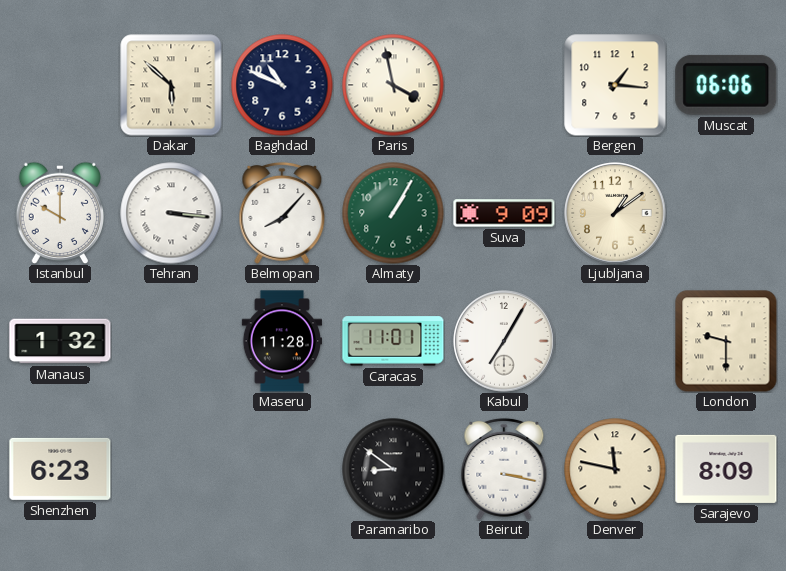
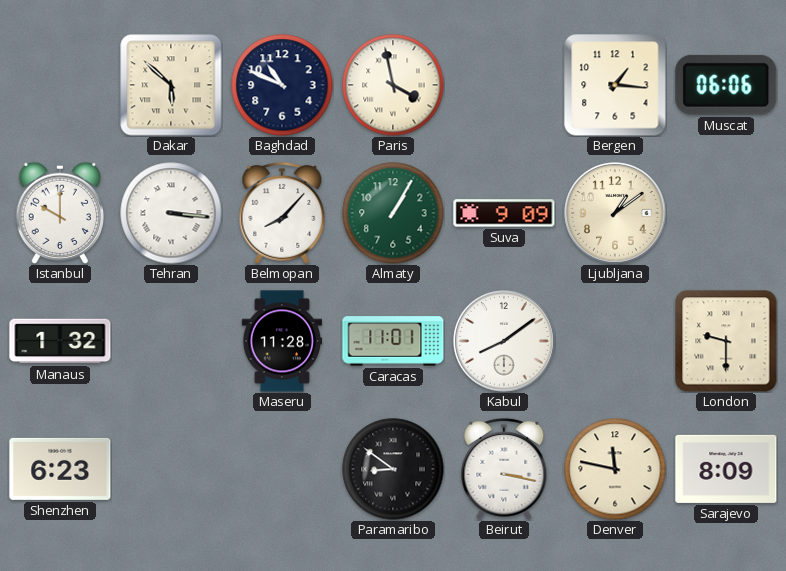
Kabul: 7:05 -> 8:09
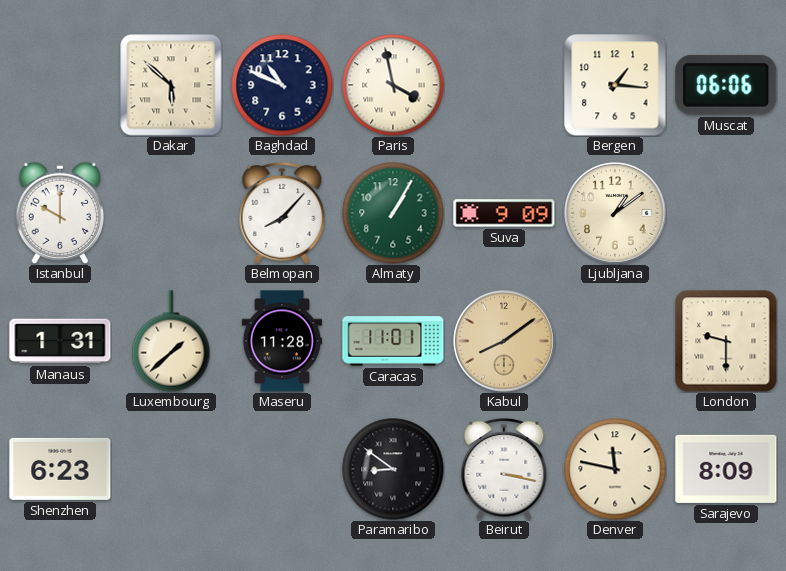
Tehran: 3:16 -> none
Manaus: 1:32 -> 1:31
Luxembourg: none -> 1:38
Kabul dial: white -> champagne
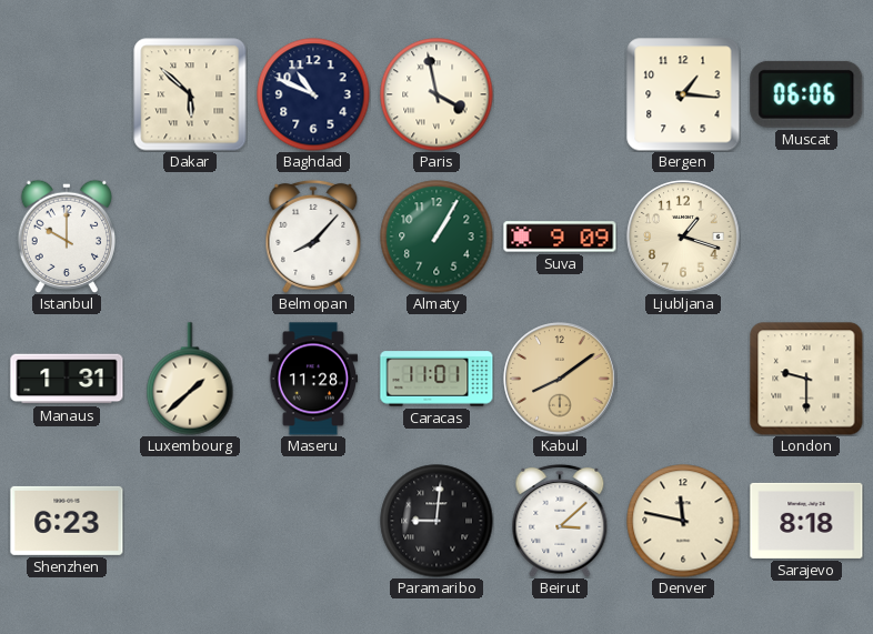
Ljubljana: 1:09 -> 1:18
Paramaribo: 8:51 -> 9:01
Beirut: 3:17 -> 3:08
Sarajevo: 8:09 -> 8:18
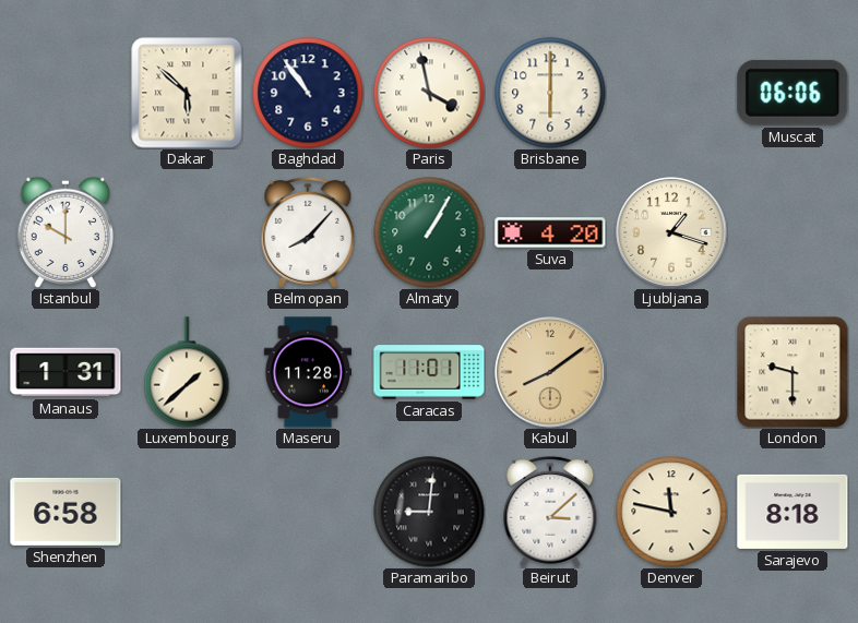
Baghdad: 10:49 -> 10:54
Brisbane: none -> 6:00
Bergen: 1:16 -> none
Suva: 9:09 -> 4:20
Shenzhen: 6:23 -> 6:58
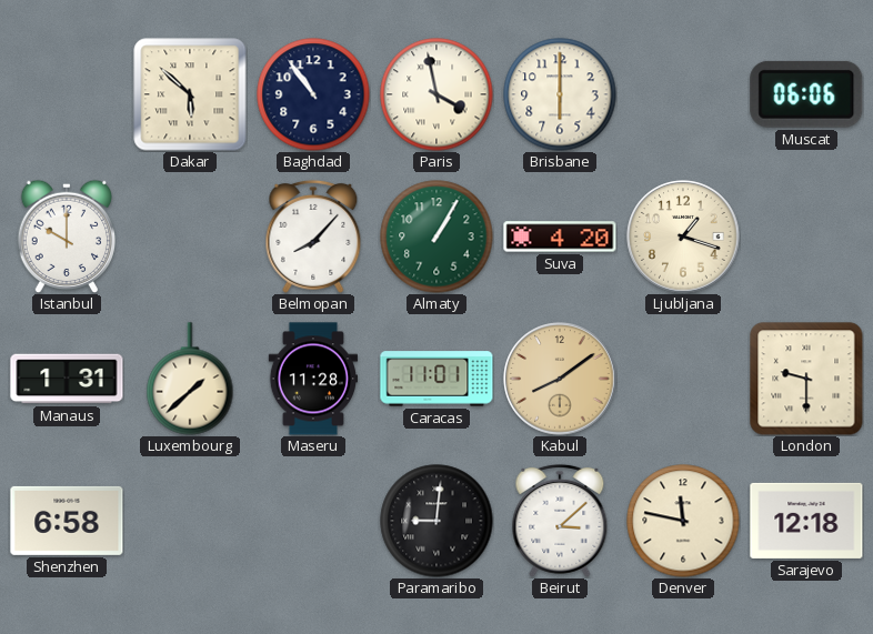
Sarajevo: 8:18 -> 12:18
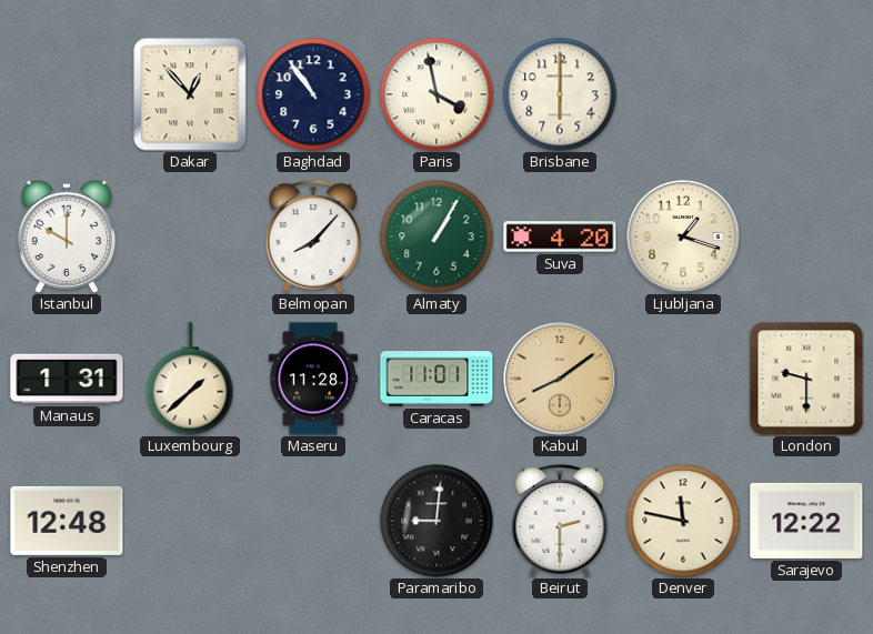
Dakar: 5:52 -> 12:53
Muscat: 06:06 -> none
Shenzhen: 6:58 -> 12:48
Beirut: 3:08 -> 2:30
Sarajevo: 12:18 -> 12:22
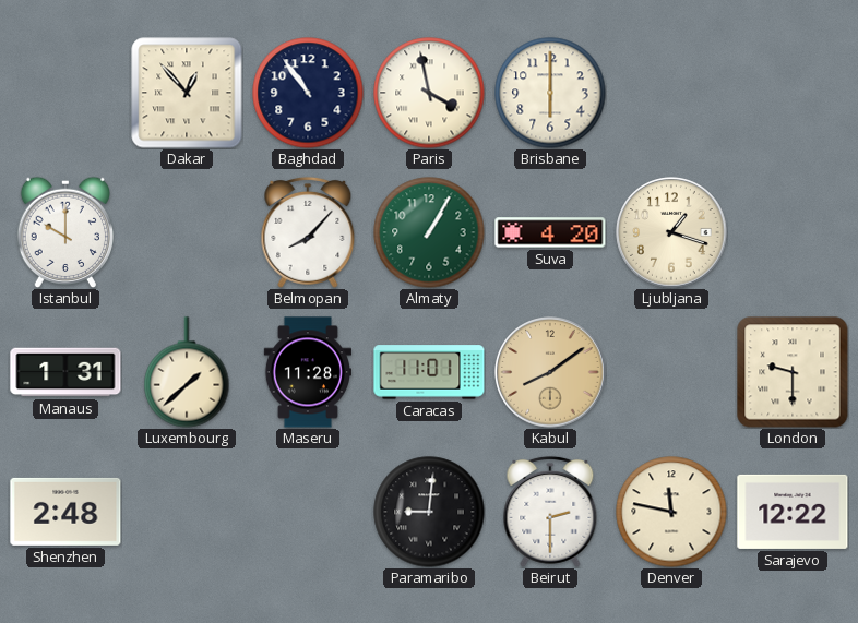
Shenzhen: 12:48 -> 2:48
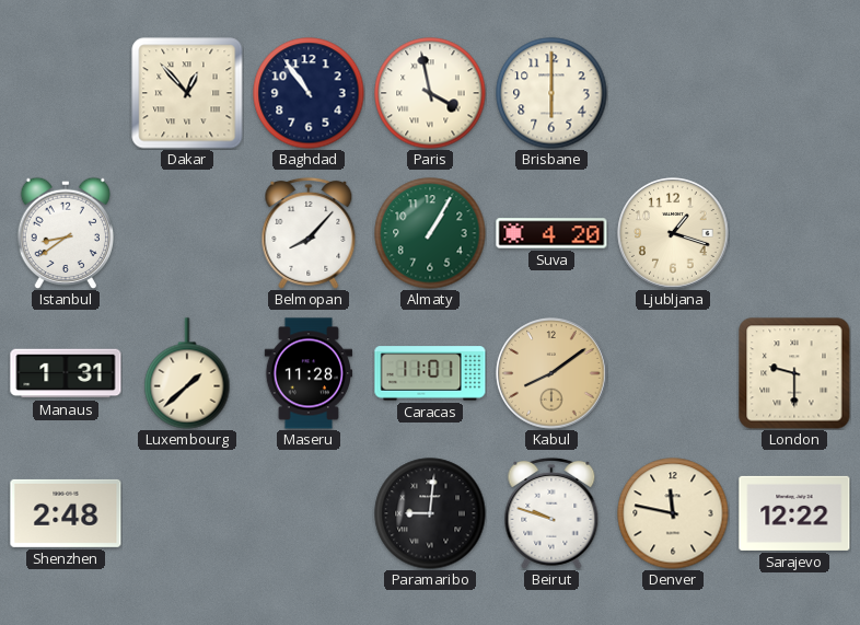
Istanbul: 10:00 -> 8:39
Beirut: 2:30 -> 9:48
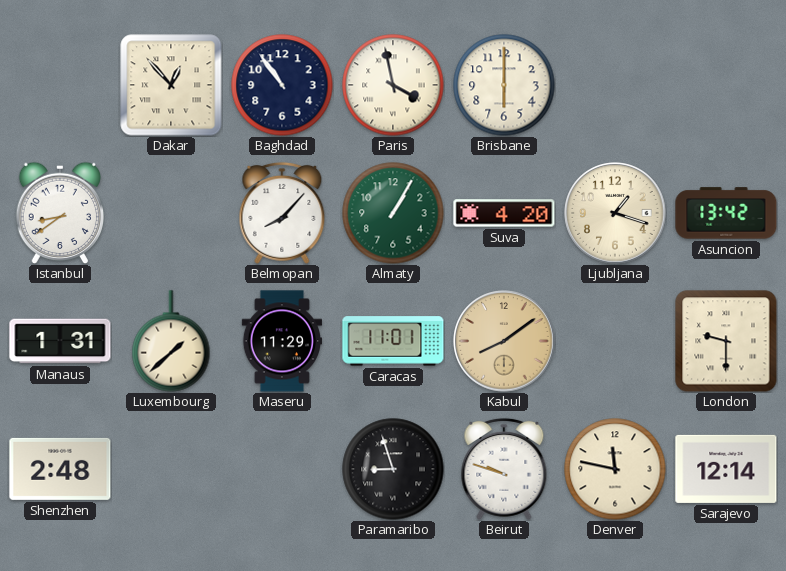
Asuncion: none -> 13:42
Maseru: 11:28 -> 11:29
Paramaribo: 9:01 -> 8:57
Sarajevo: 12:22 -> 12:14
